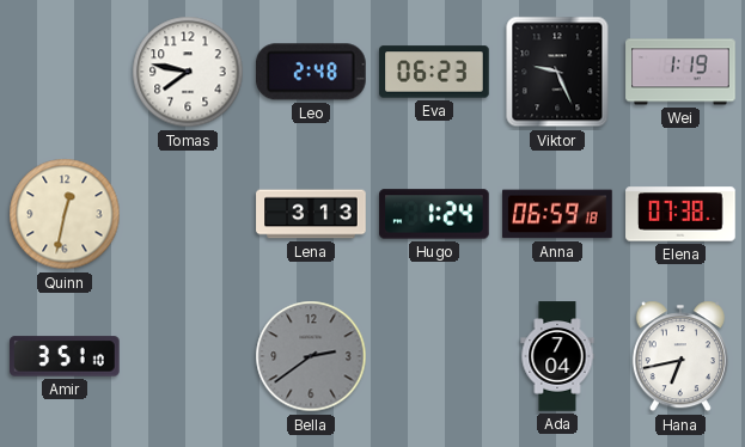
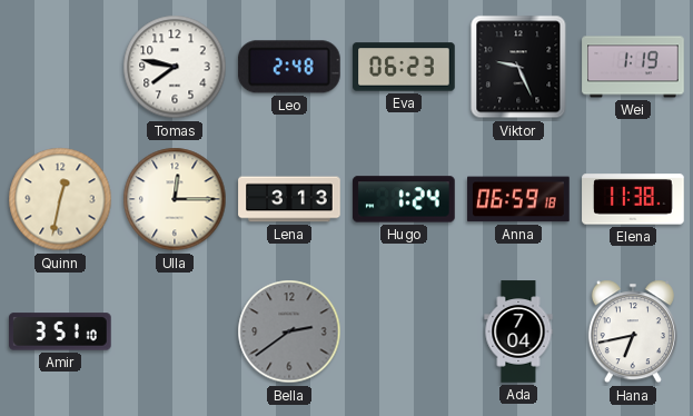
Ulla: none -> 12:15
Elena: 07:38 -> 11:38
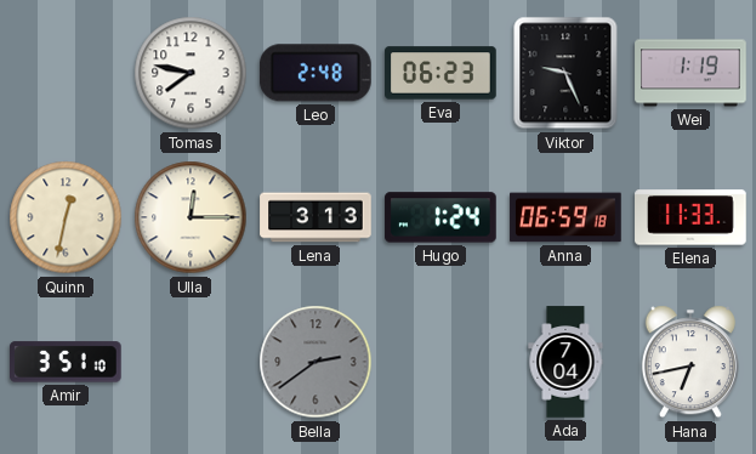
Elena: 11:38 -> 11:33
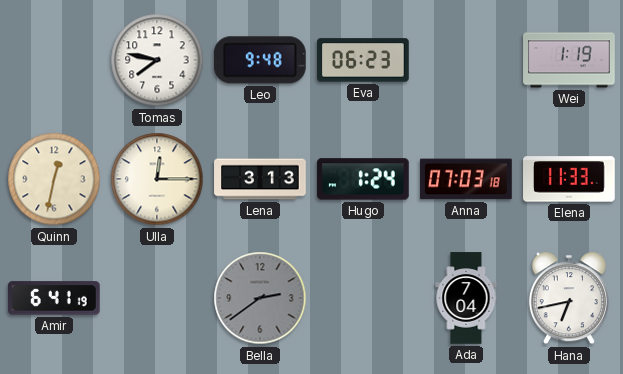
Leo: 2:48 -> 9:48
Viktor: 9:26 -> none
Anna: 06:59 -> 07:03
Amir: 3:51 -> 6:41
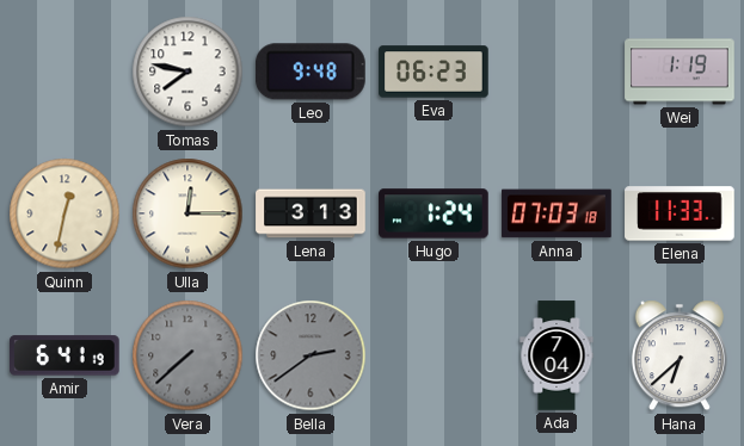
Vera: none -> 7:38
Hana: 6:43 -> 6:38
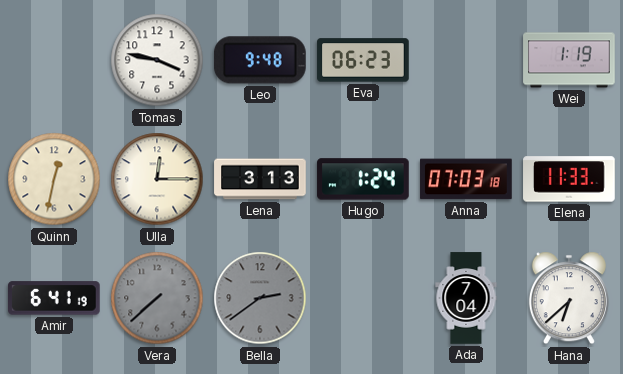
Tomas: 7:47 -> 3:47
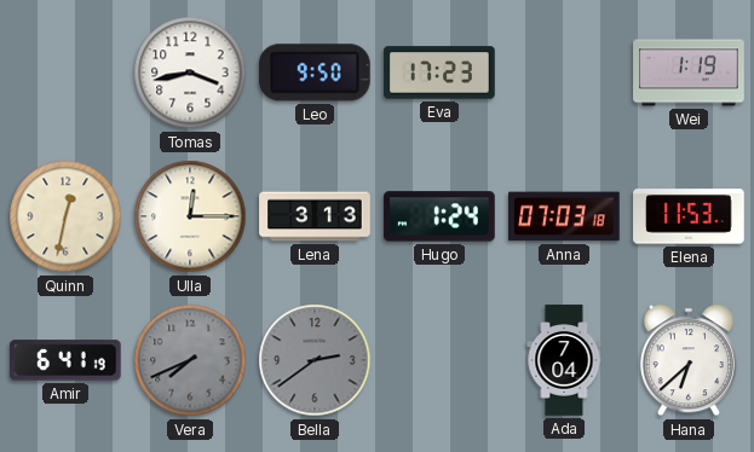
Tomas: 3:47 -> 3:43
Leo: 9:48 -> 9:50
Eva: 06:23 -> 17:23
Elena: 11:33 -> 11:53
Vera: 7:38 -> 7:41
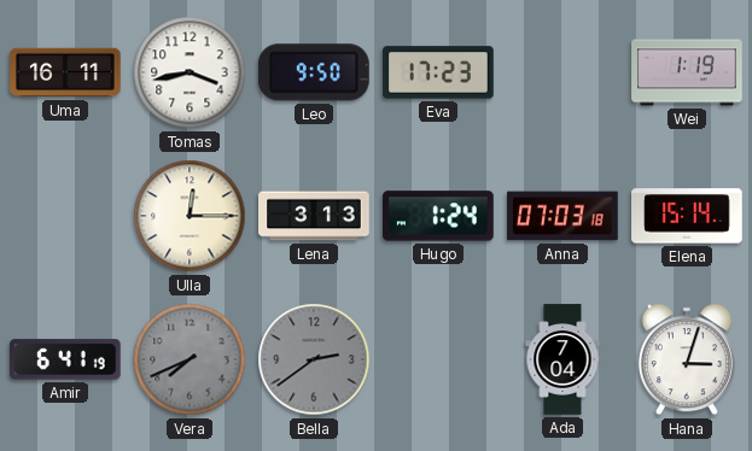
Uma: none -> 16:11
Quinn: 12:32 -> none
Elena: 11:53 -> 15:14
Hana: 6:38 -> 3:03
